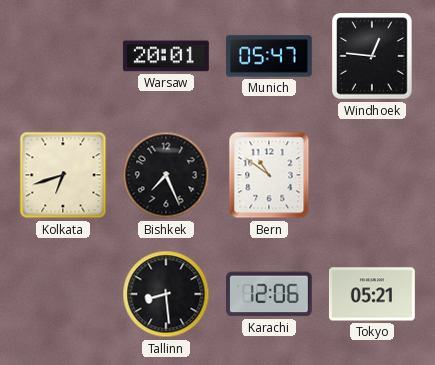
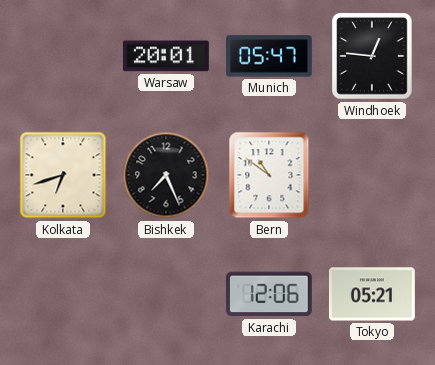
Tallinn: 8:29 -> none
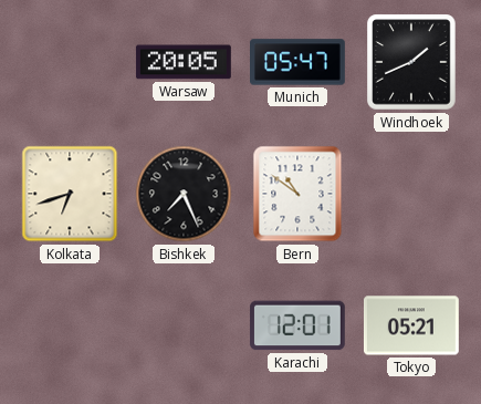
Warsaw: 20:01 -> 20:05
Windhoek: 12:46 -> 1:41
Karachi: 12:06 -> 12:01
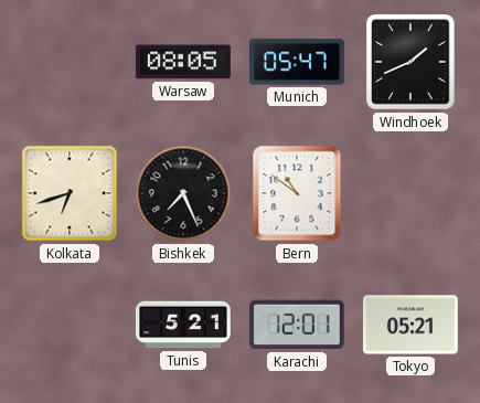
Warsaw: 20:05 -> 08:05
Tunis: none -> 5:21
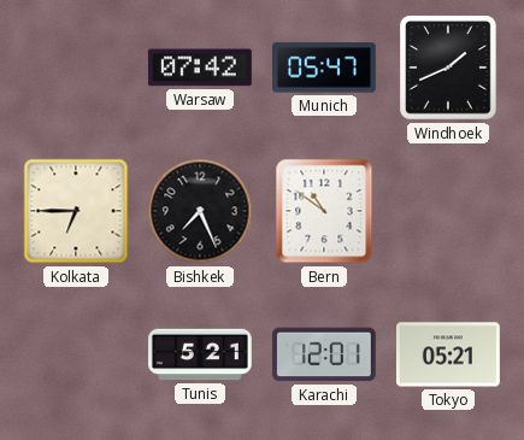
Warsaw: 08:05 -> 07:42
Kolkata: 6:42 -> 6:45
